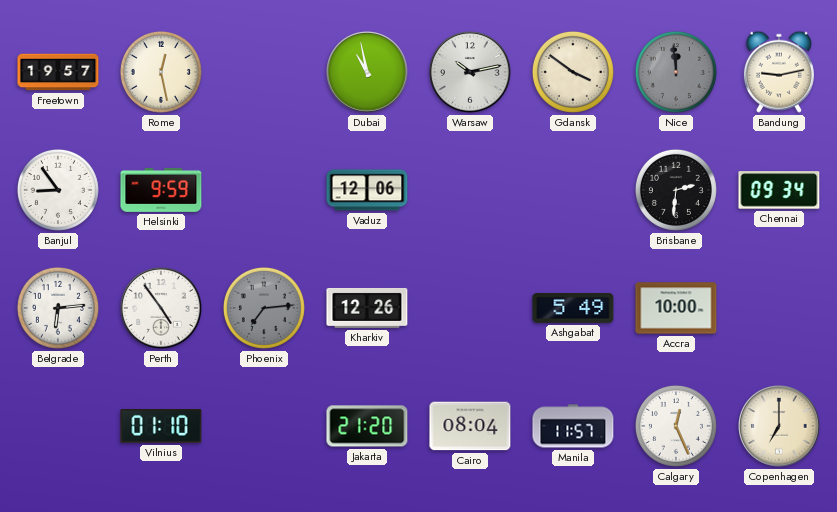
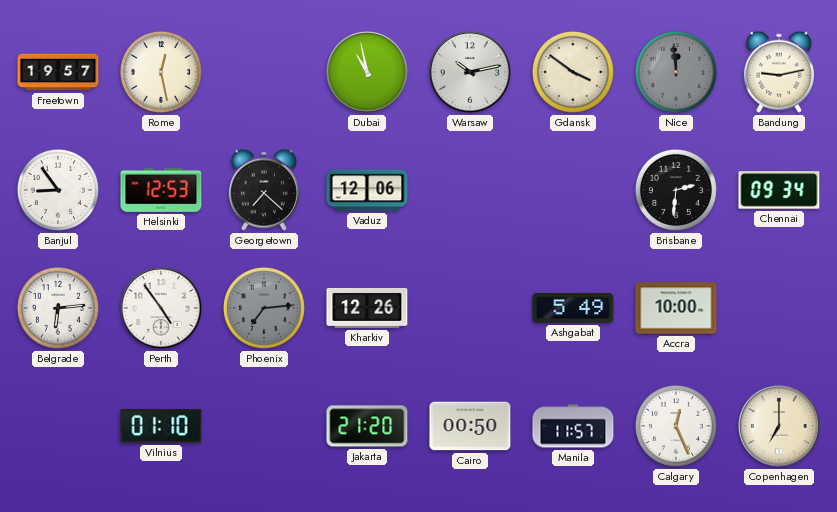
Helsinki: 9:59 -> 12:53
Georgetown: none -> 7:22
Cairo: 08:04 -> 00:50
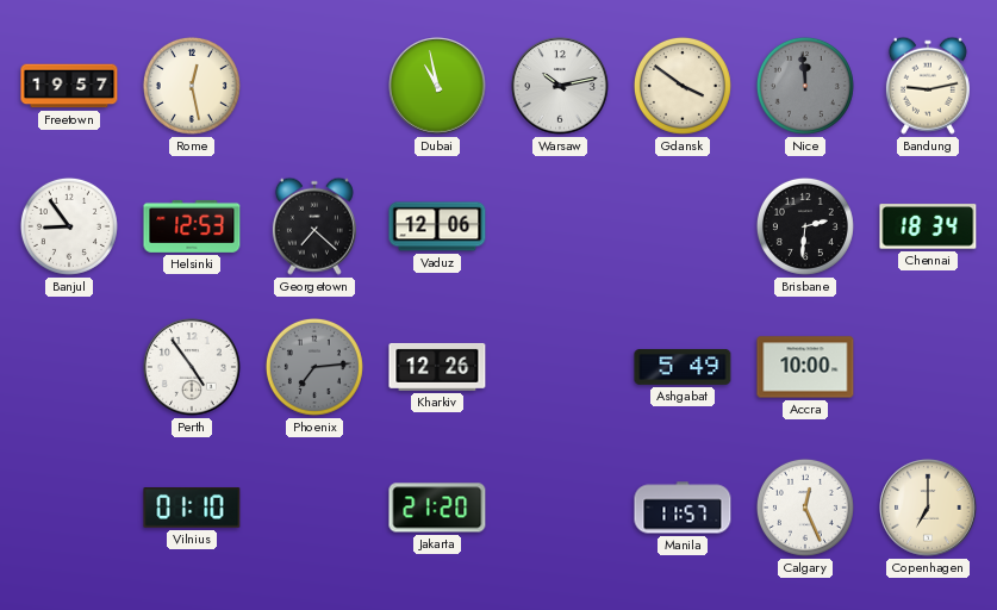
Chennai: 09:34 -> 18:34
Belgrade: 6:14 -> none
Cairo: 00:50 -> none
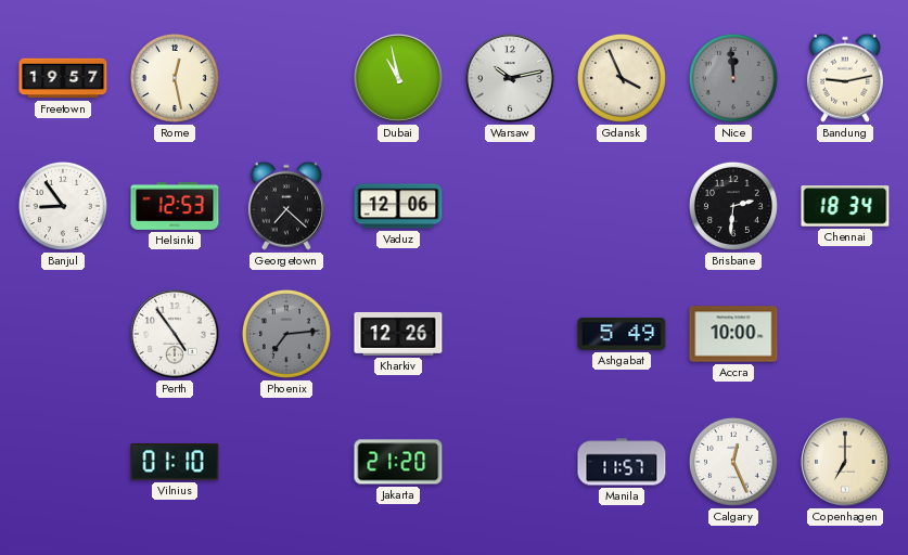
Gdansk: 3:51 -> 3:56
